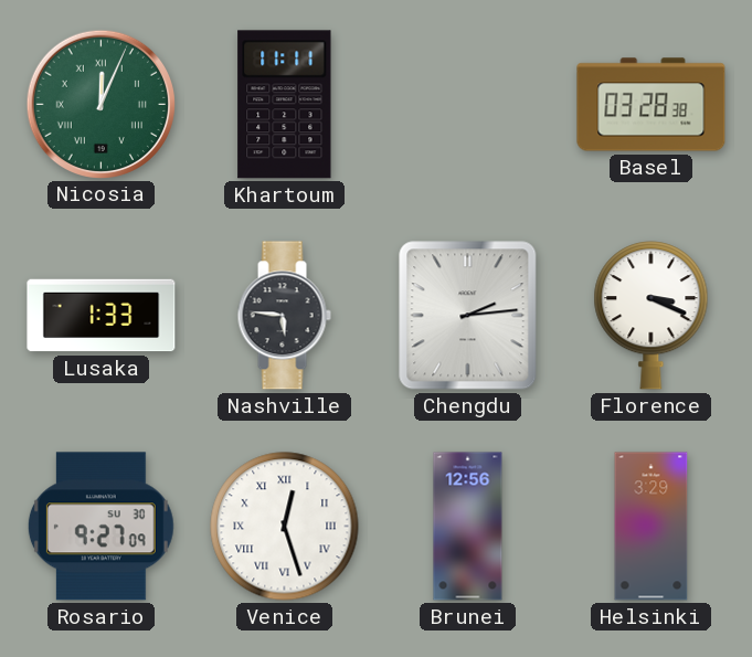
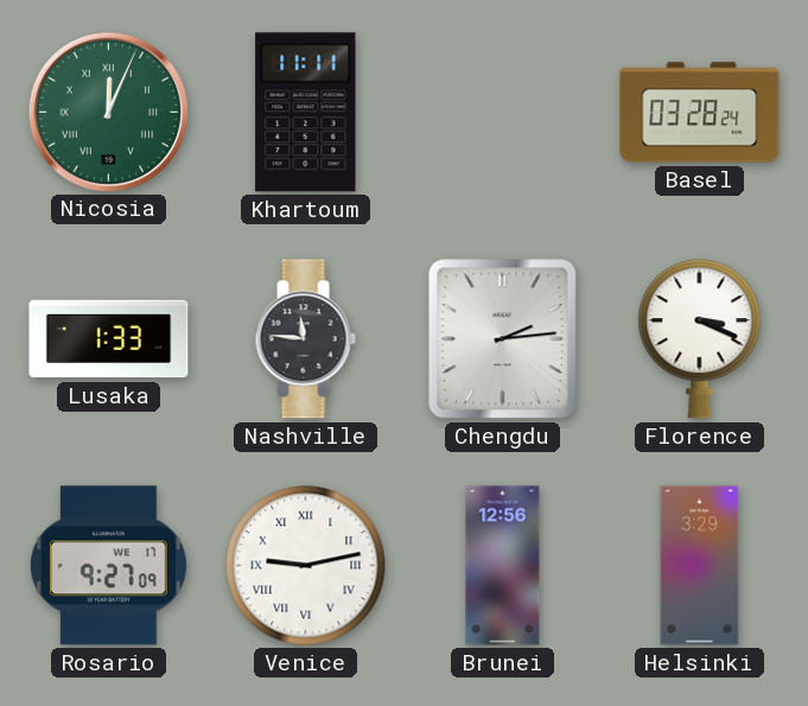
Basel: 03:28:38 -> 03:28:24
Nashville: 5:46 -> 11:46
Rosario date: SU 30 -> WE 17
Venice: 12:27 -> 9:13
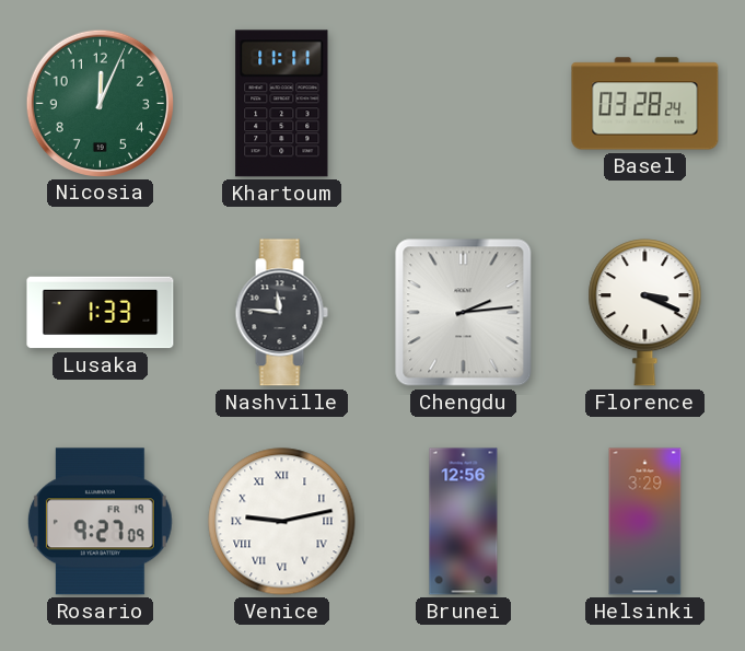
Nicosia numerals: Roman -> Arabic
Rosario date: WE 17 -> FR 19
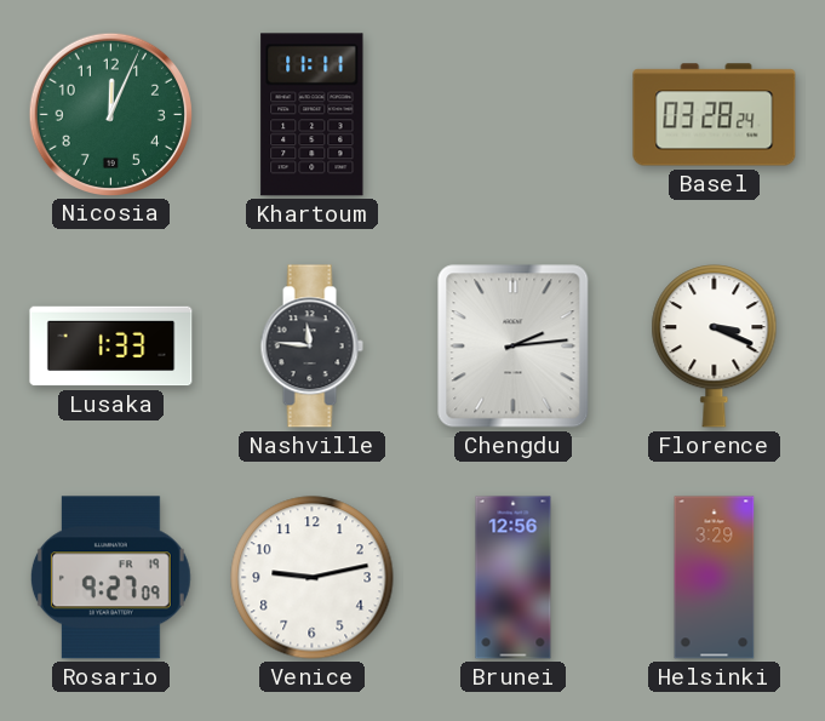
Venice numerals: Roman -> Arabic
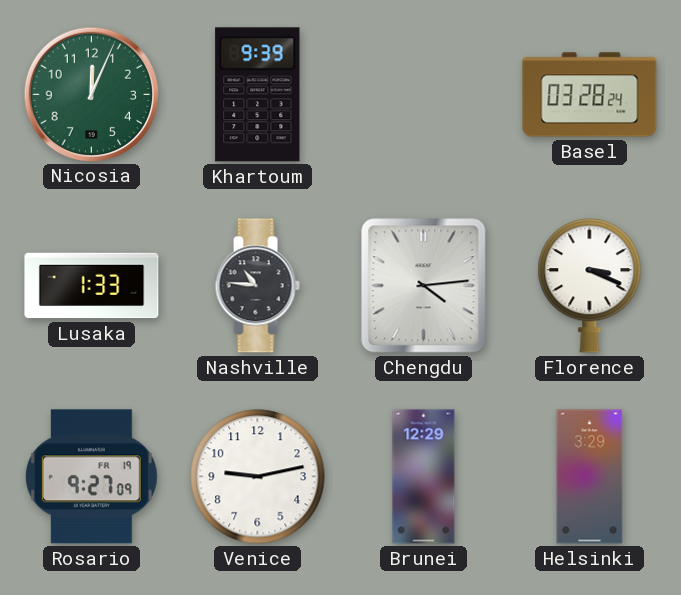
Khartoum: 11:11 -> 9:39
Nashville: 11:46 -> 10:46
Chengdu: 2:14 -> 4:14
Brunei: 12:56 -> 12:29
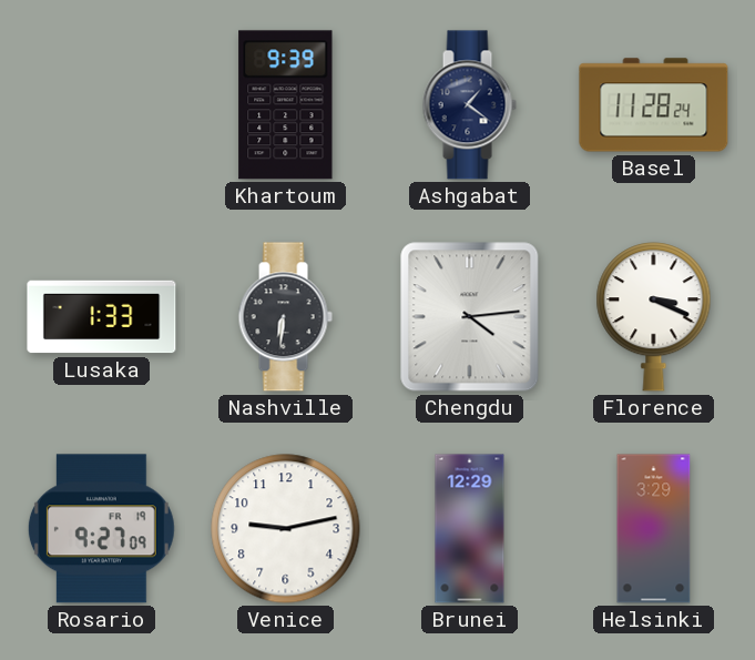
Nicosia: 12:04 -> none
Ashgabat: none -> 1:21
Basel: 03:28 -> 11:28
Nashville: 10:46 -> 6:31
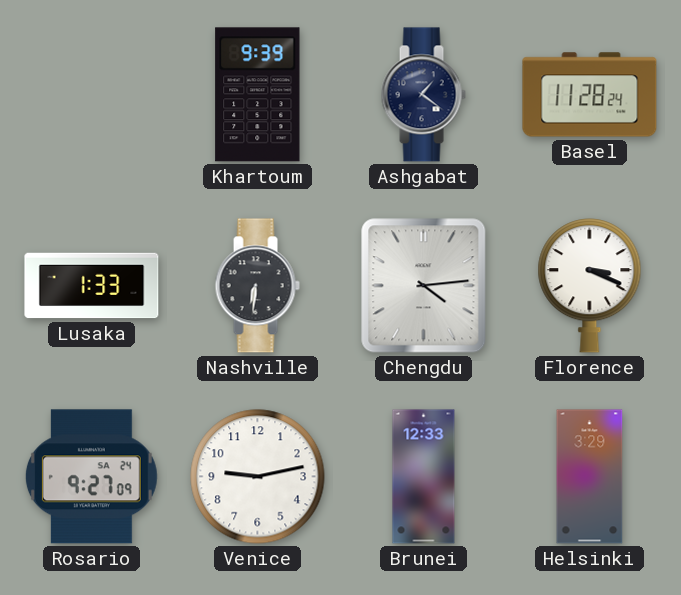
Rosario date: FR 19 -> SA 24
Brunei: 12:29 -> 12:33
